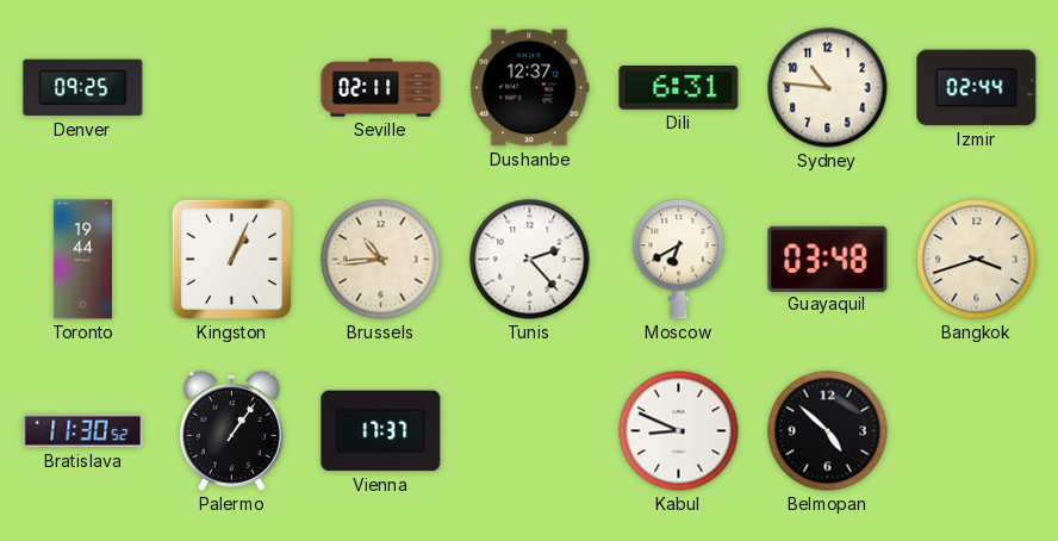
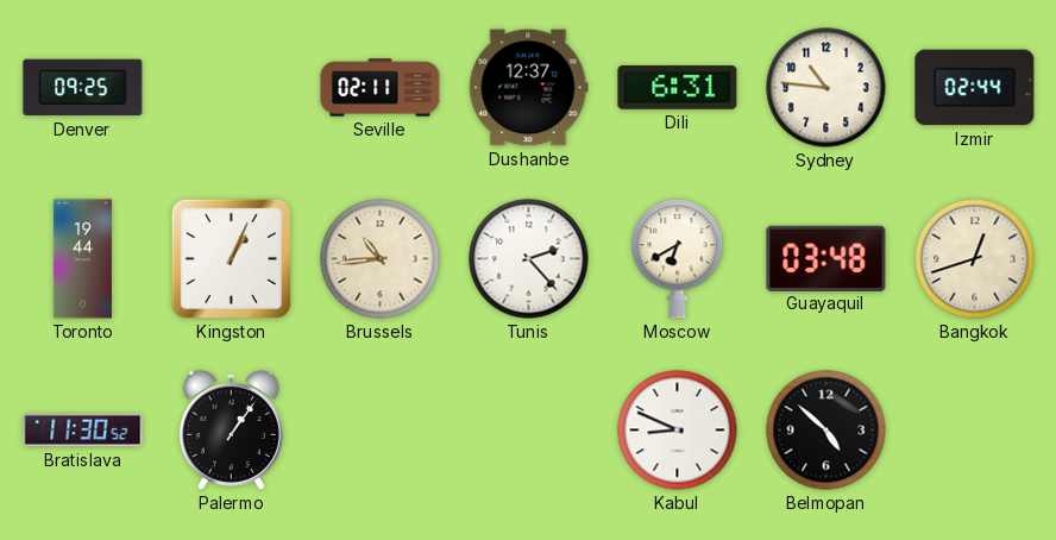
Bangkok: 3:42 -> 12:42
Vienna: 17:37 -> none
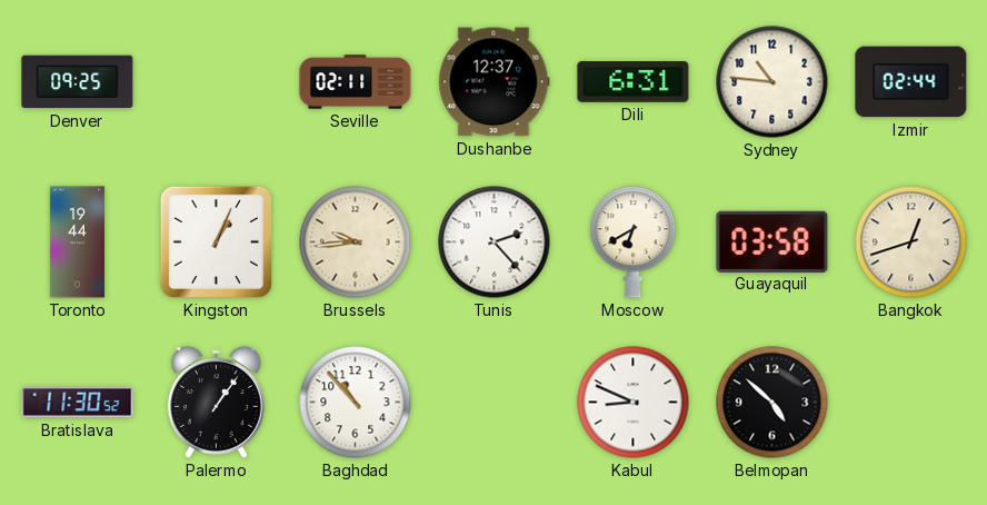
Brussels: 10:44 -> 9:44
Guayaquil: 03:48 -> 03:58
Baghdad: none -> 10:53
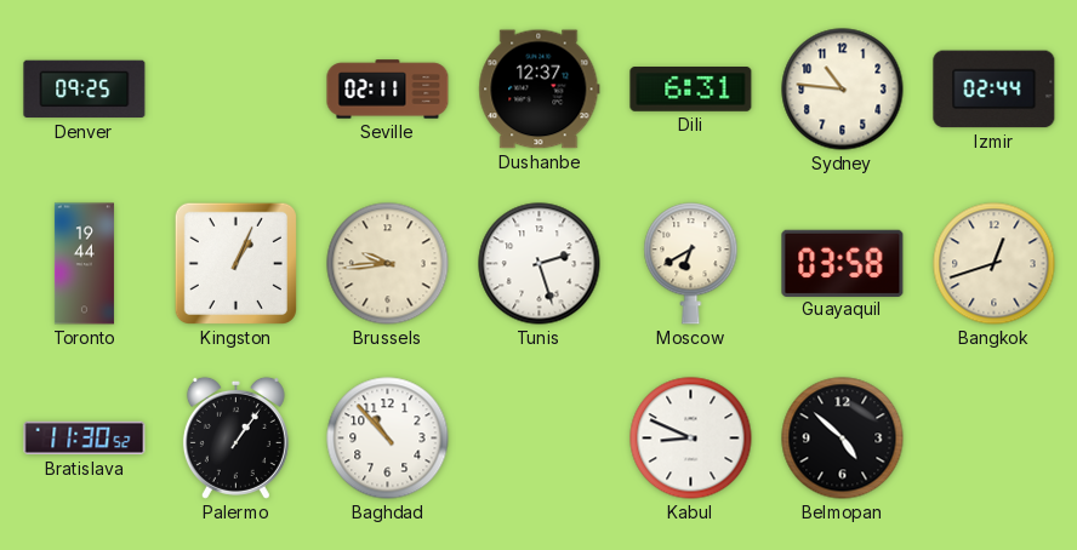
Tunis: 2:23 -> 2:27
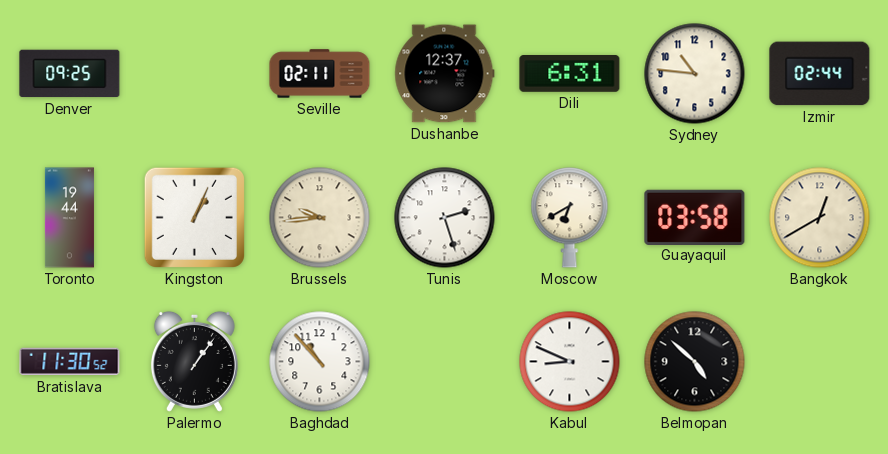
Bangkok: 12:42 -> 12:40
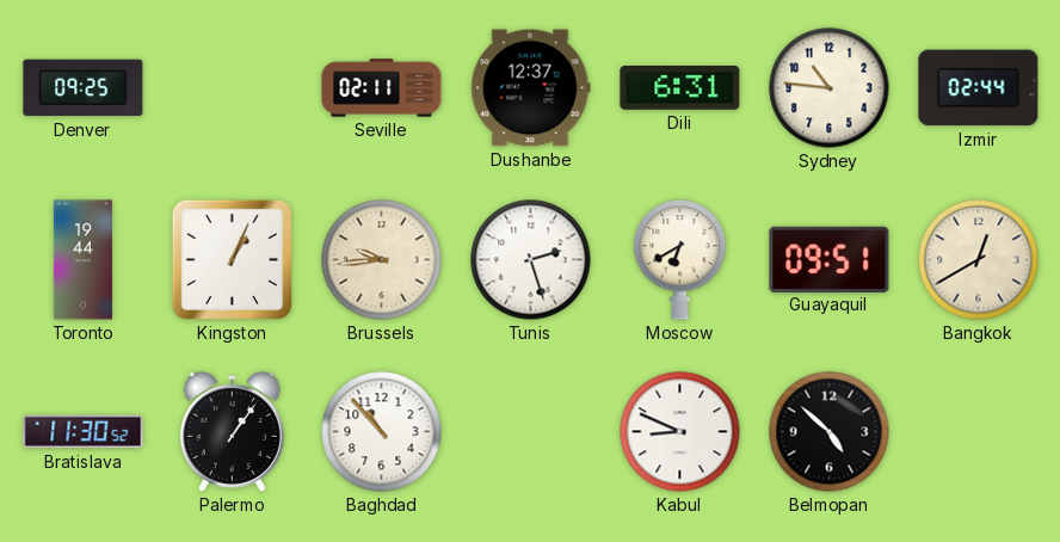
Guayaquil: 03:58 -> 09:51
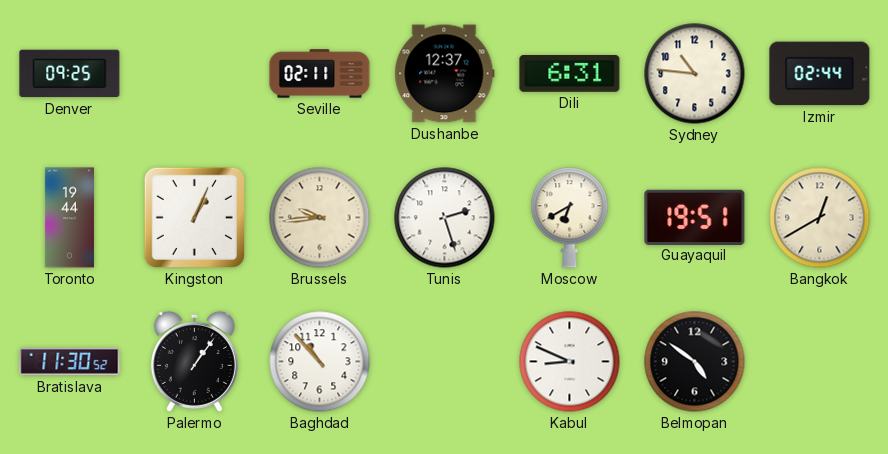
Guayaquil: 09:51 -> 19:51
Belmopan: 4:52 -> 4:51
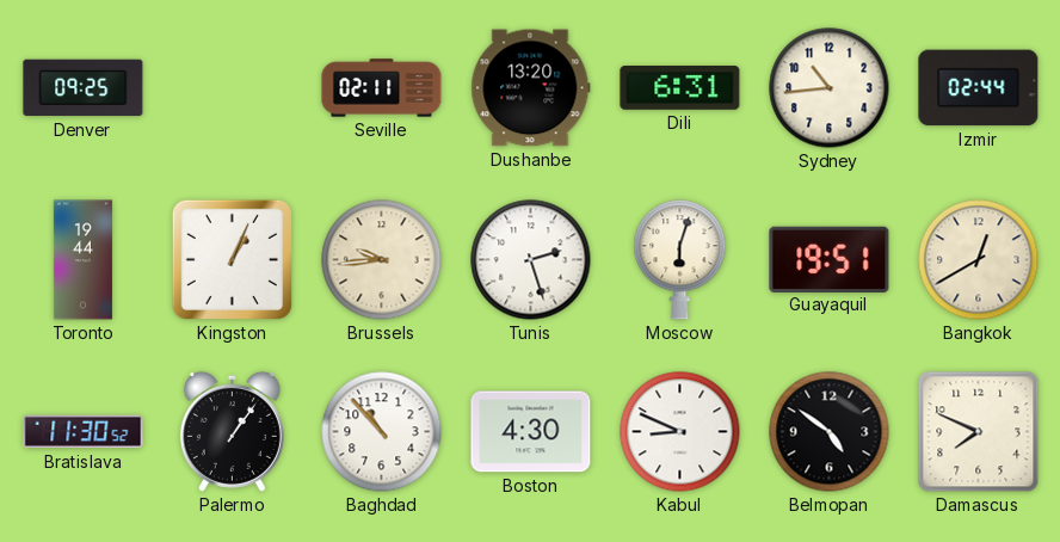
Dushanbe: 12:37 -> 13:20
Sydney: 10:46 -> 10:44
Moscow: 6:40 -> 6:03
Boston: none -> 4:30
Damascus: none -> 7:49
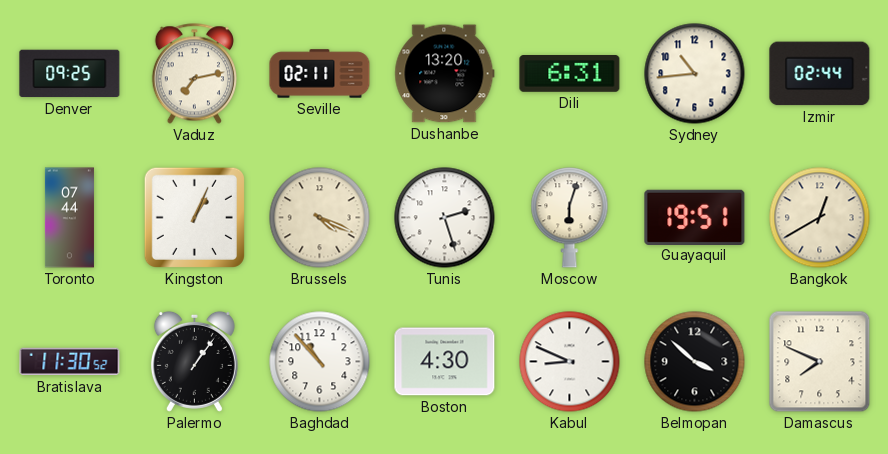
Vaduz: none -> 7:13
Toronto: 19:44 -> 07:44
Brussels: 9:44 -> 4:19
Belmopan: 4:51 -> 3:52
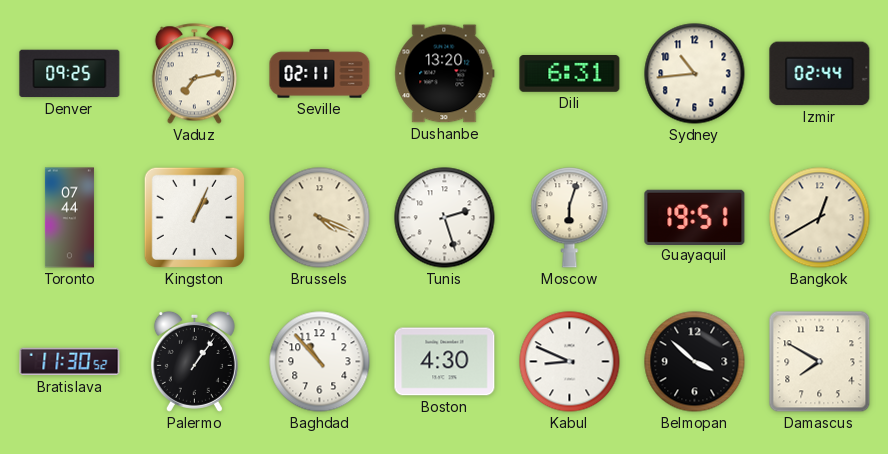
Damascus: 7:49 -> 7:50
